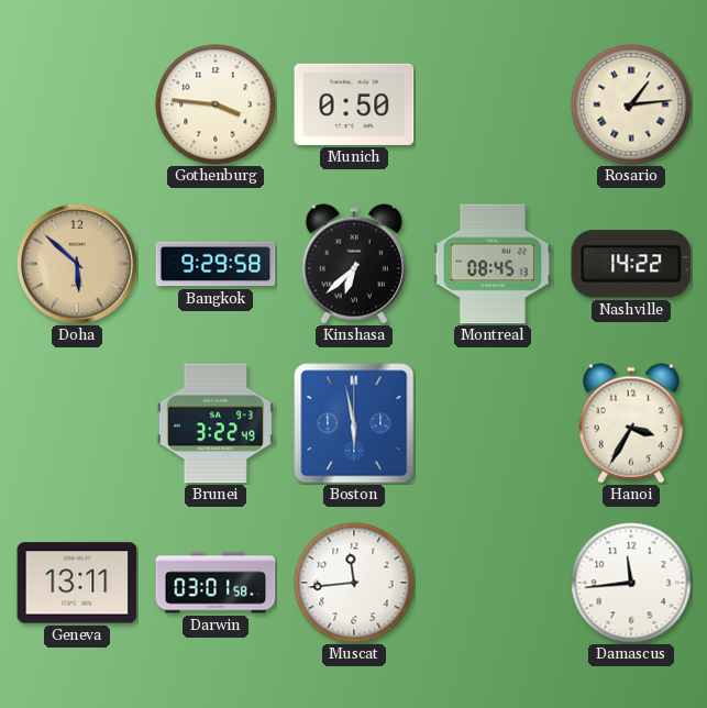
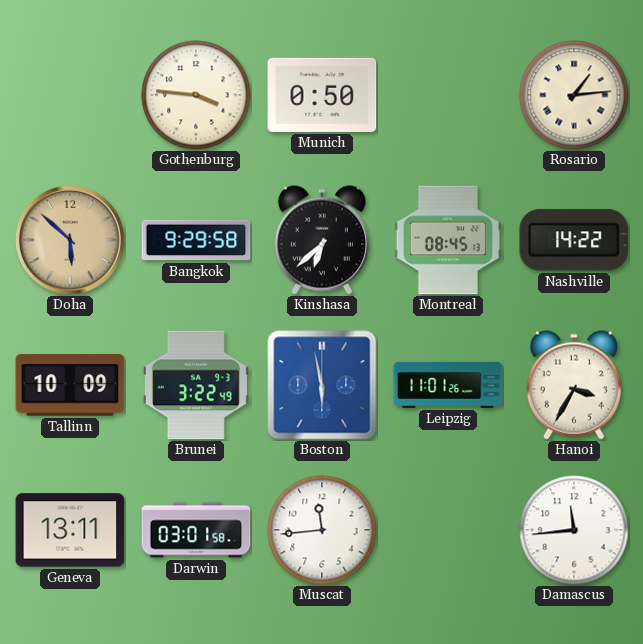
Tallinn: none -> 10:09
Leipzig: none -> 11:01
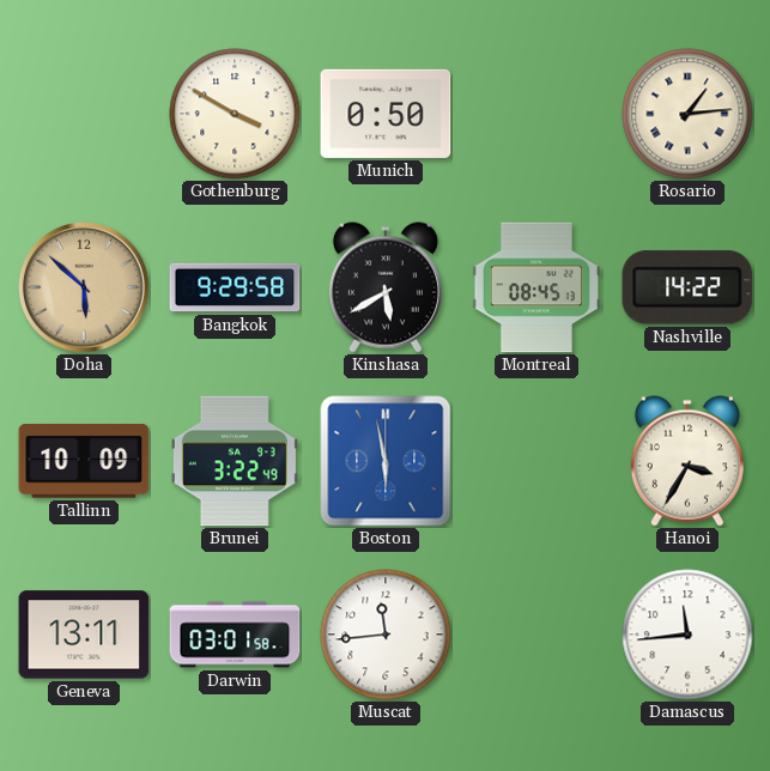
Gothenburg: 3:46 -> 3:50
Kinshasa: 6:38 -> 5:40
Leipzig: 11:01 -> none
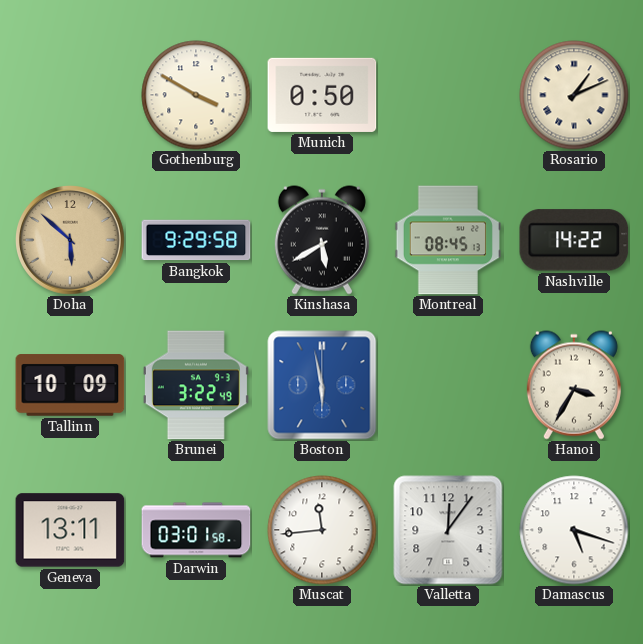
Rosario: 1:14 -> 1:11
Valletta: none -> 12:06
Damascus: 11:44 -> 5:18
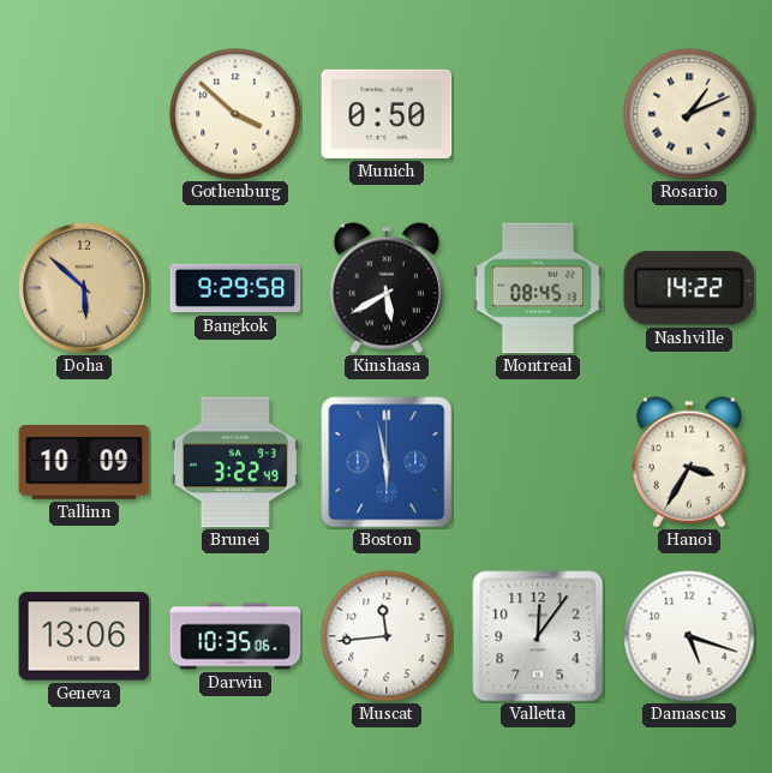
Gothenburg: 3:50 -> 3:52
Geneva: 13:11 -> 13:06
Darwin: 03:01 -> 10:35
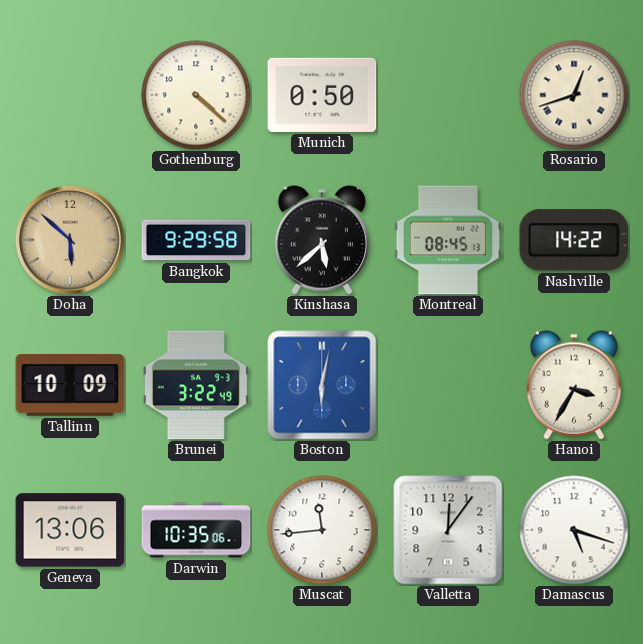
Gothenburg: 3:52 -> 4:22
Rosario: 1:11 -> 12:42
Kinshasa: 5:40 -> 5:38
Boston: 5:58 -> 6:02
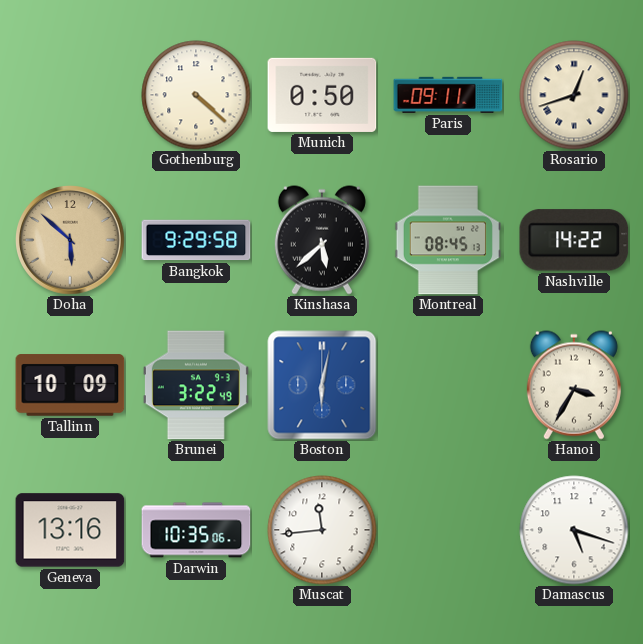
Paris: none -> 09:11
Geneva: 13:06 -> 13:16
Valletta: 12:06 -> none
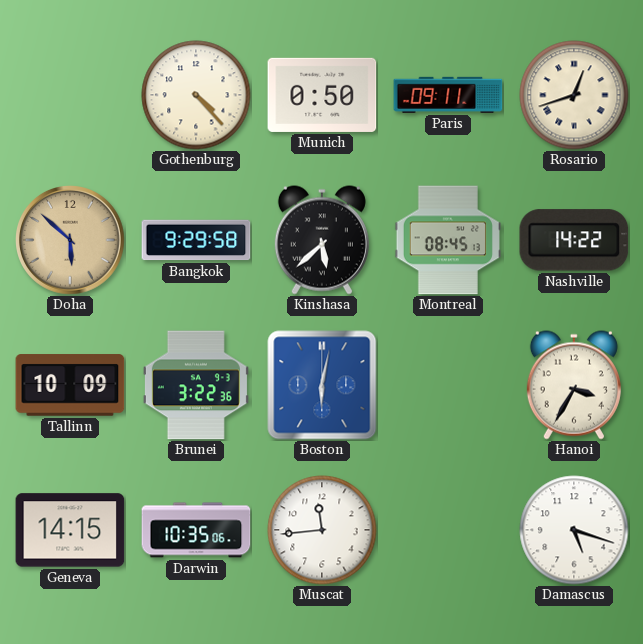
Gothenburg: 4:22 -> 4:23
Brunei: 3:22:49 -> 3:22:36
Geneva: 13:16 -> 14:15
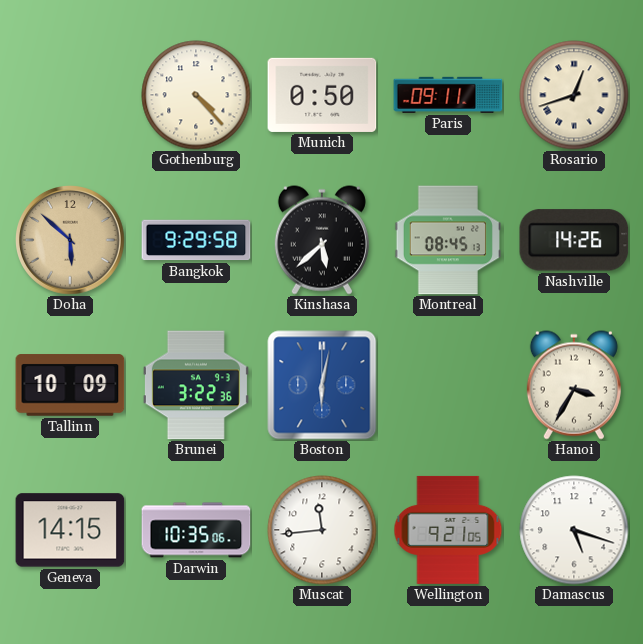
Nashville: 14:22 -> 14:26
Wellington: none -> 9:21
